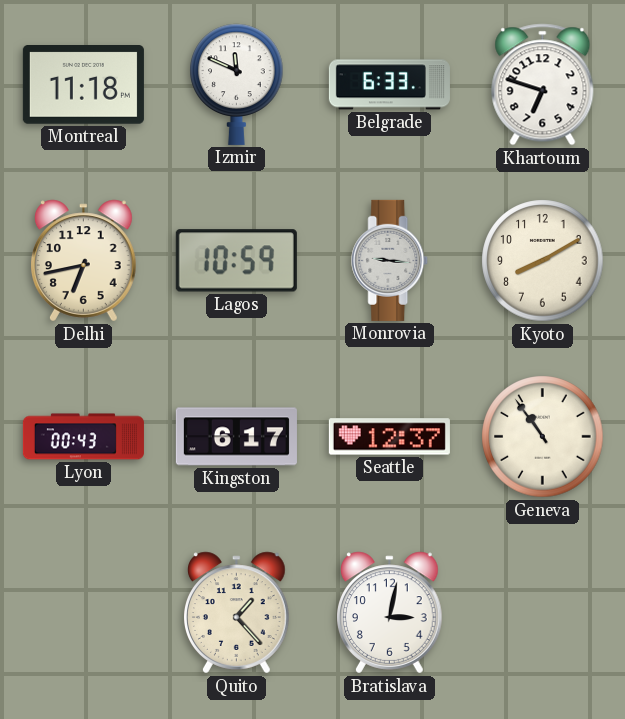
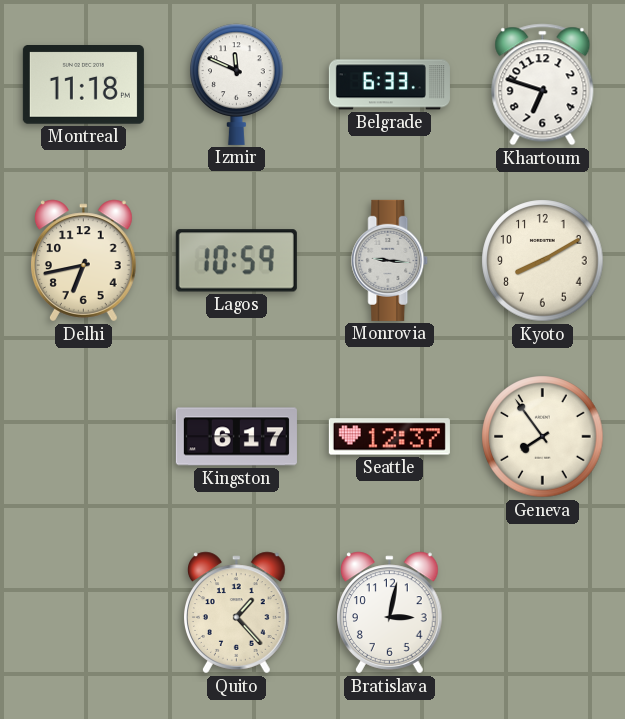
Lyon: 00:43 -> none
Geneva: 10:54 -> 7:54
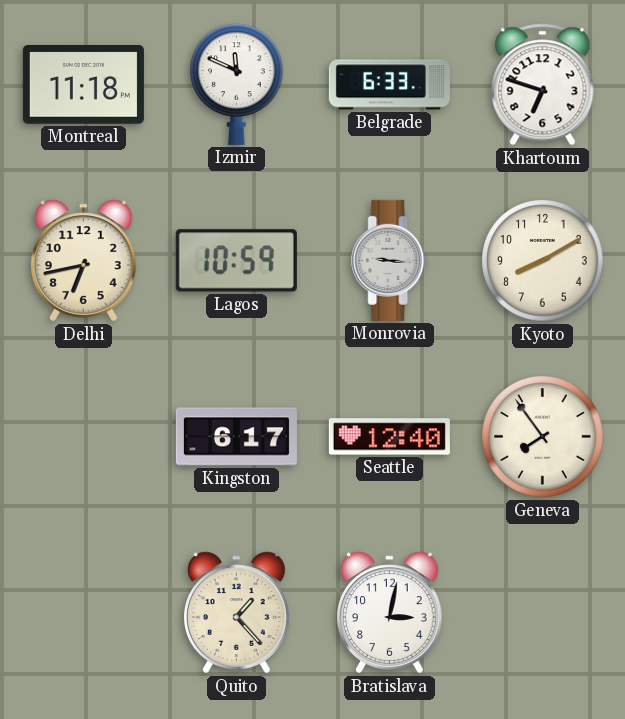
Seattle: 12:37 -> 12:40
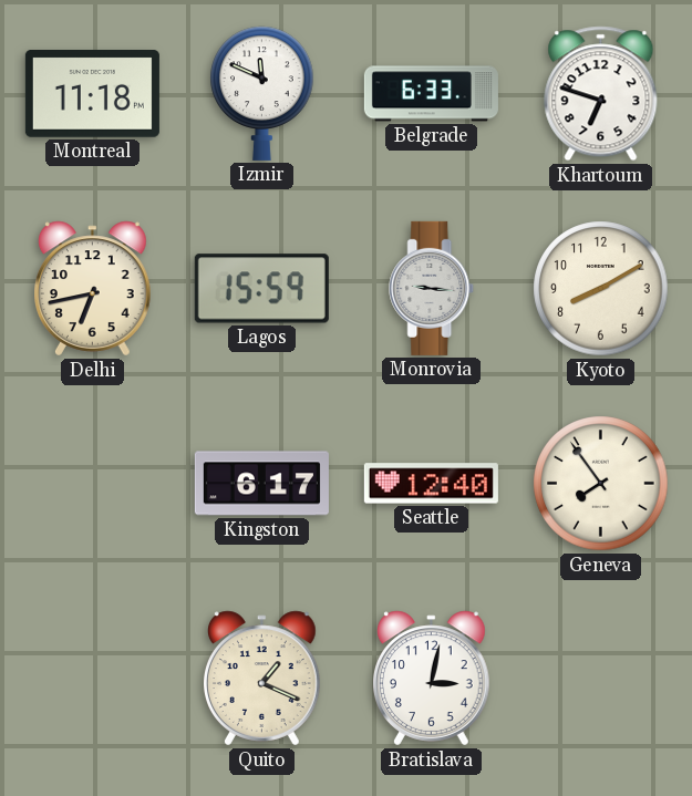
Lagos: 10:59 -> 15:59
Quito: 1:23 -> 1:19
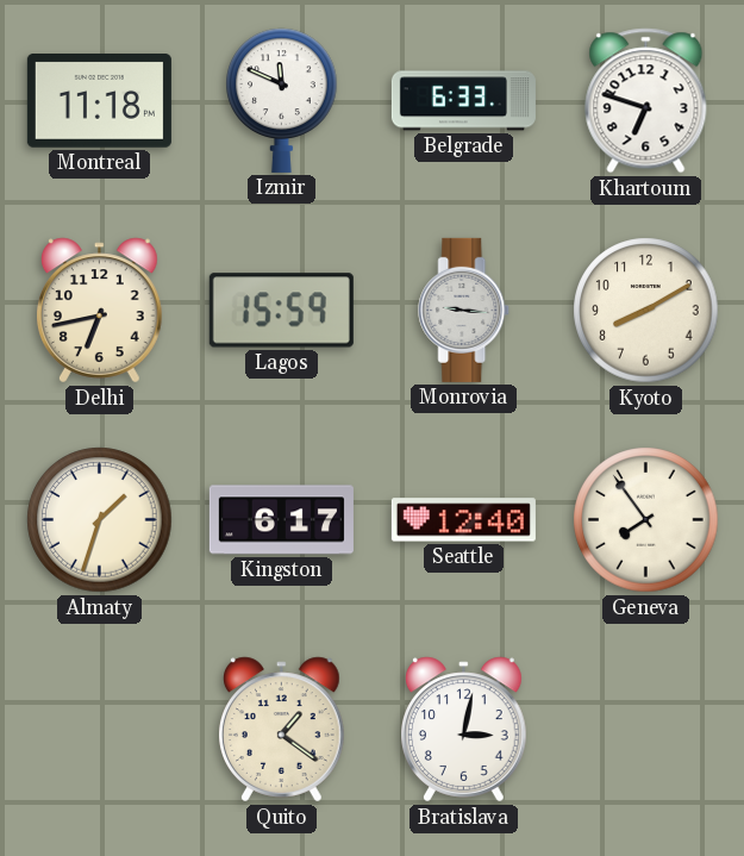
Almaty: none -> 1:33
Quito: 1:19 -> 1:21
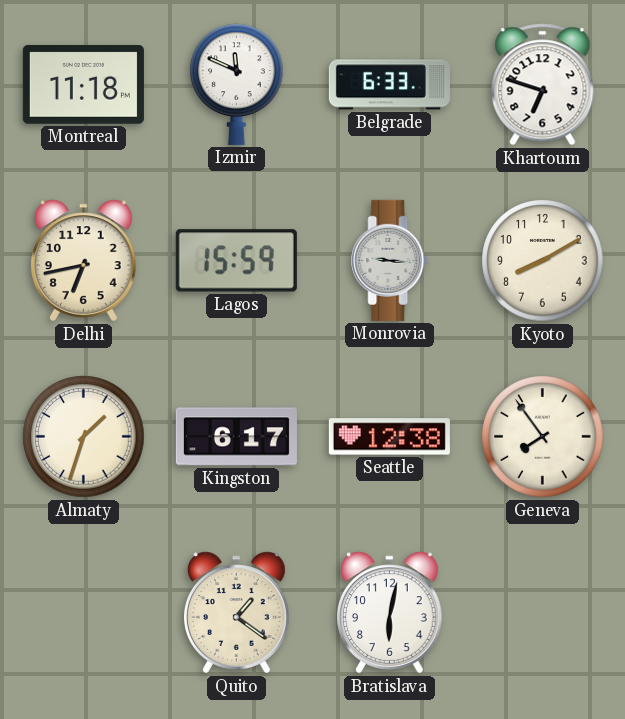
Seattle: 12:40 -> 12:38
Bratislava: 3:02 -> 6:02
